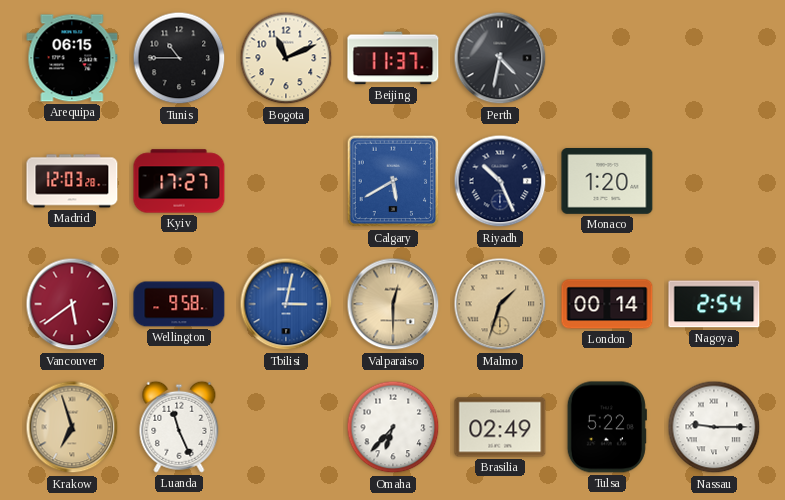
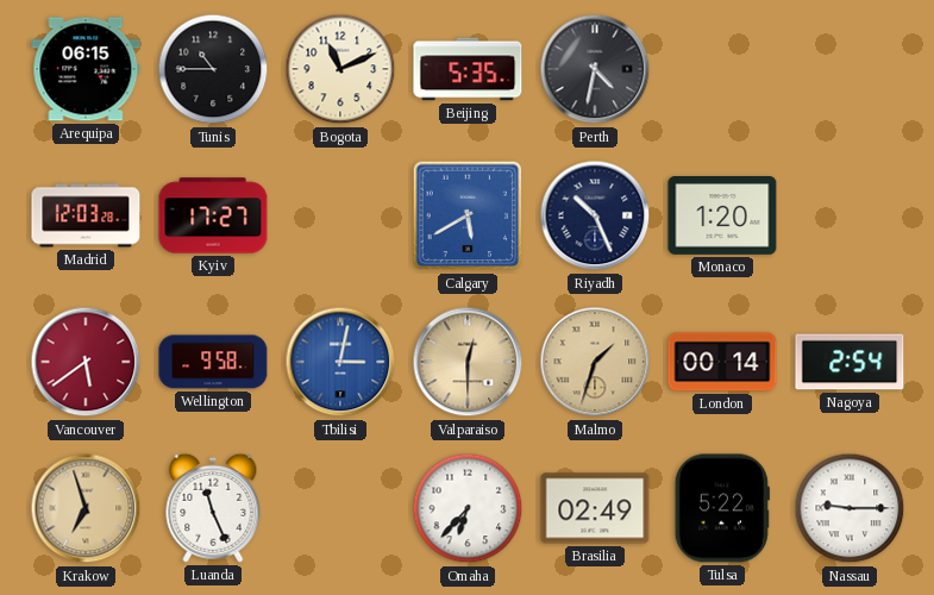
Beijing: 11:37 -> 5:35
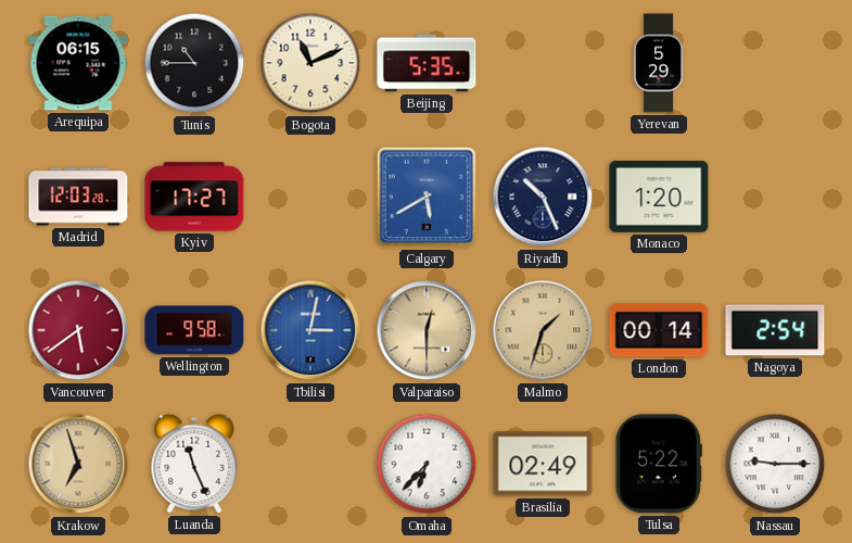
Perth: 4:32 -> none
Yerevan: none -> 5:29
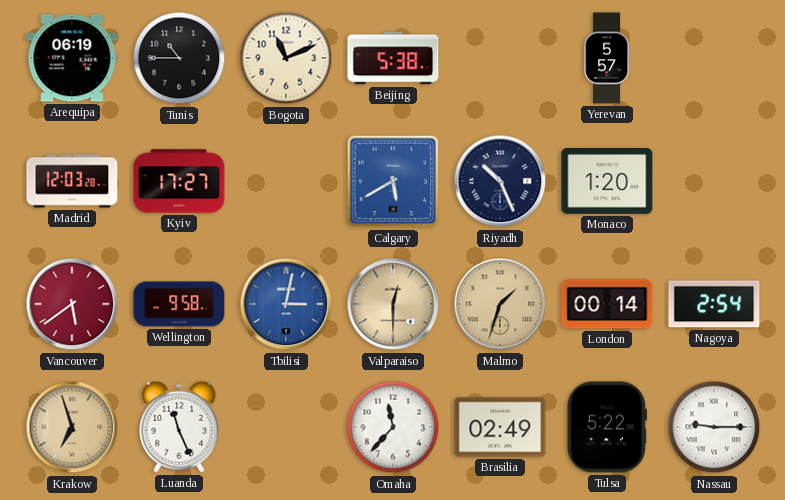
Arequipa: 06:15 -> 06:19
Beijing: 5:35 -> 5:38
Yerevan: 5:29 -> 5:57
Omaha: 6:37 -> 11:37
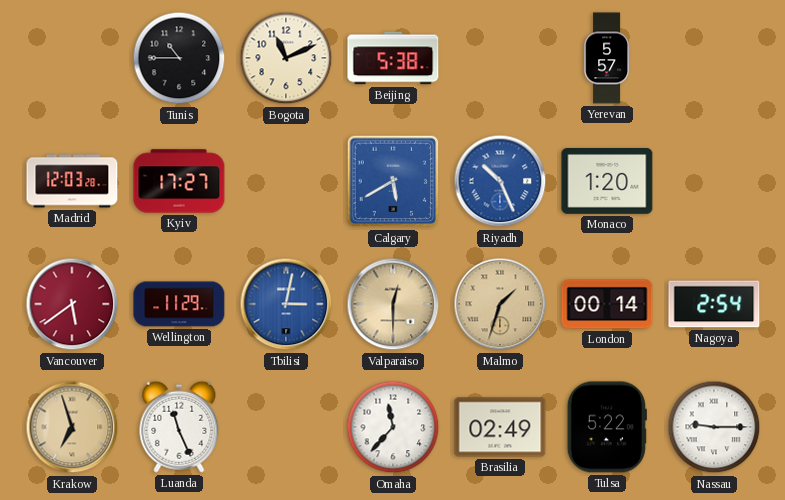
Arequipa: 06:19 -> none
Riyadh dial: navy -> blue
Wellington: 9:58 -> 11:29
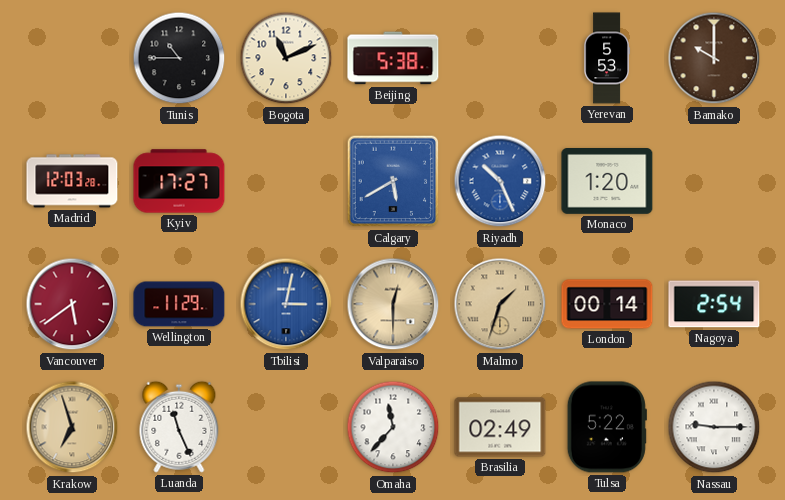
Yerevan: 5:57 -> 5:53
Bamako: none -> 10:00
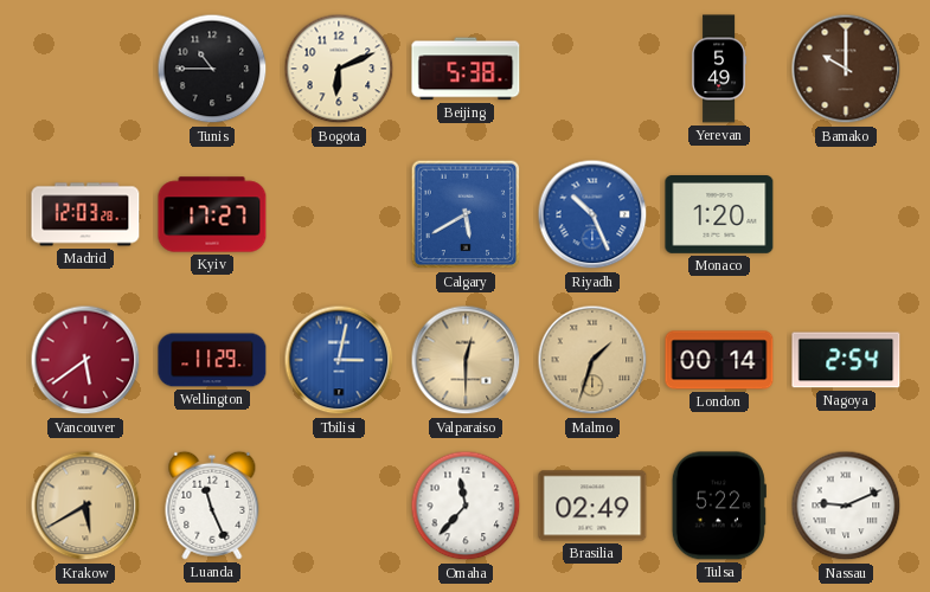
Bogota: 11:11 -> 6:11
Yerevan: 5:53 -> 5:49
Krakow: 6:57 -> 5:40
Nassau: 9:15 -> 9:11
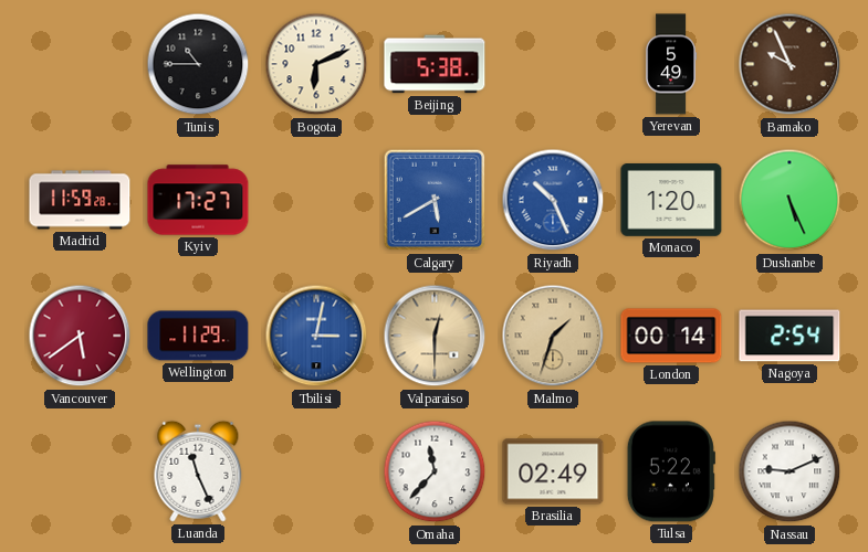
Bamako: 10:00 -> 9:56
Madrid: 12:03 -> 11:59
Dushanbe: none -> 5:26
Krakow: 5:40 -> none
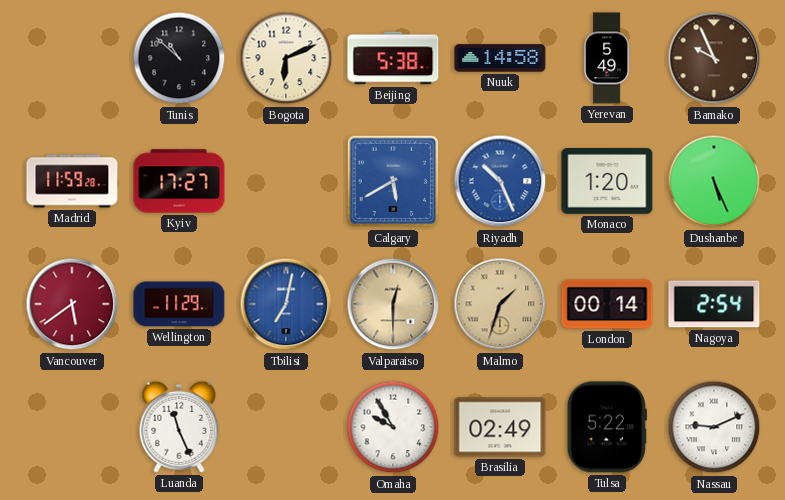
Tunis: 10:45 -> 10:52
Nuuk: none -> 14:58
Tbilisi: 3:02 -> 7:02
Omaha: 11:37 -> 9:55
